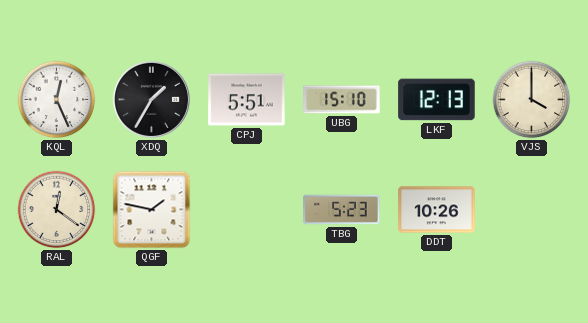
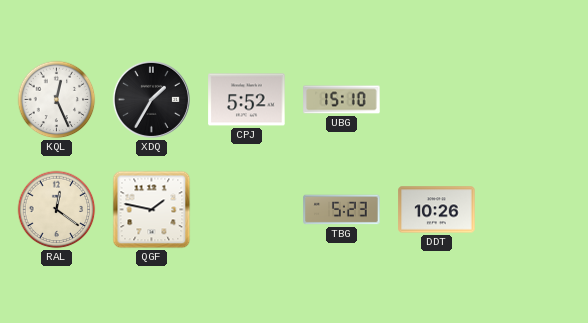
CPJ: 5:51 -> 5:52
LKF: 12:13 -> none
VJS: 4:00 -> none
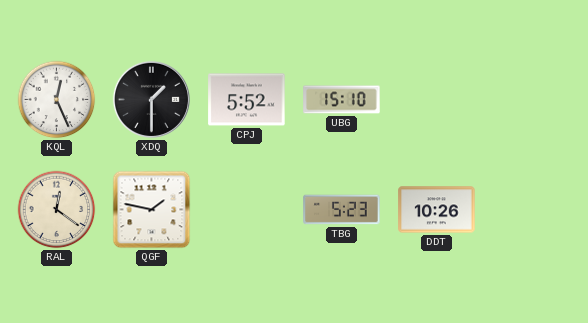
XDQ: 1:35 -> 1:30
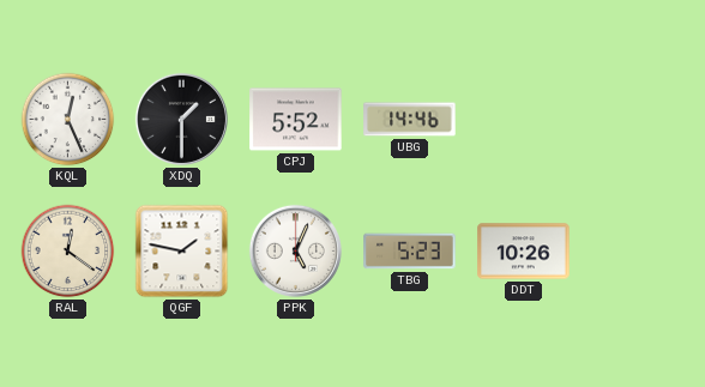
UBG: 15:10 -> 14:46
PPK: none -> 5:04
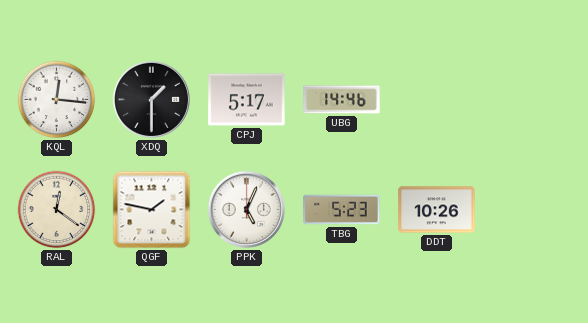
KQL: 12:26 -> 12:16
CPJ: 5:52 -> 5:17
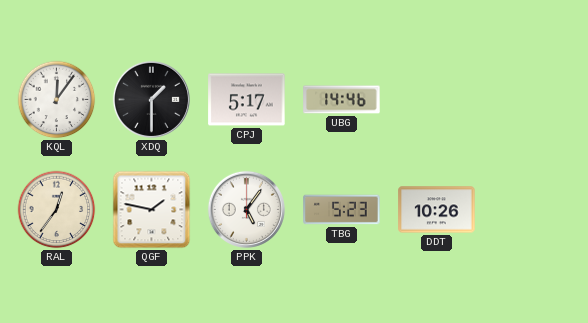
KQL: 12:16 -> 12:06
RAL: 12:21 -> 12:36
PPK: 5:04 -> 5:06
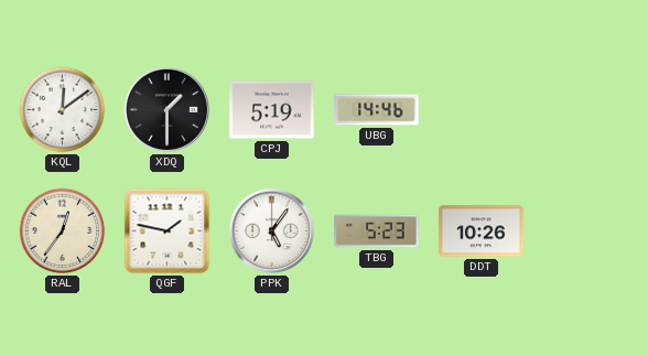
KQL: 12:06 -> 12:09
CPJ: 5:17 -> 5:19
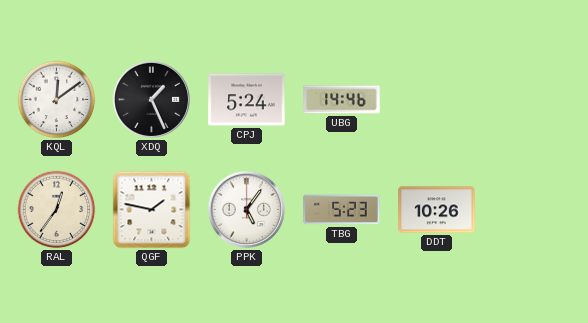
XDQ: 1:30 -> 1:26
CPJ: 5:19 -> 5:24
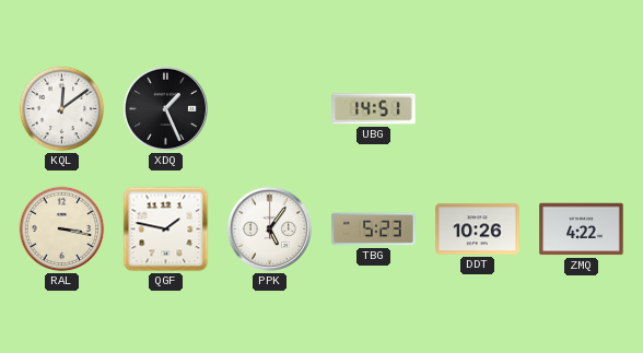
CPJ: 5:24 -> none
UBG: 14:46 -> 14:51
RAL: 12:36 -> 3:17
ZMQ: none -> 4:22
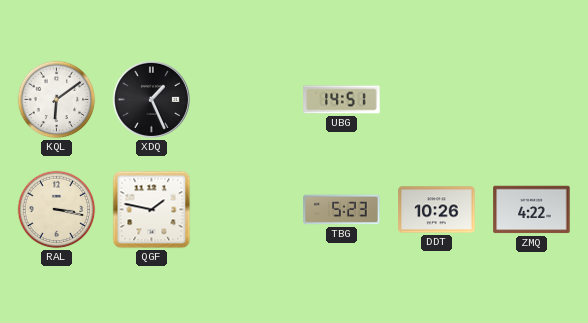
KQL: 12:09 -> 6:09
PPK: 5:06 -> none
